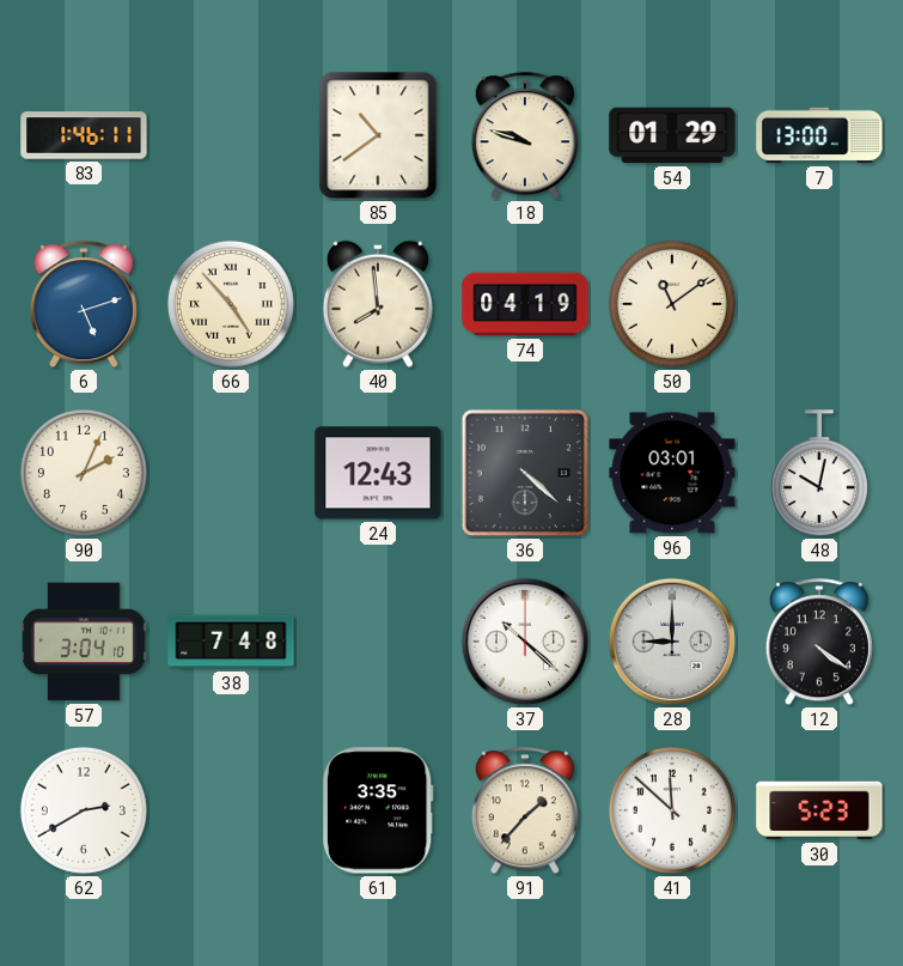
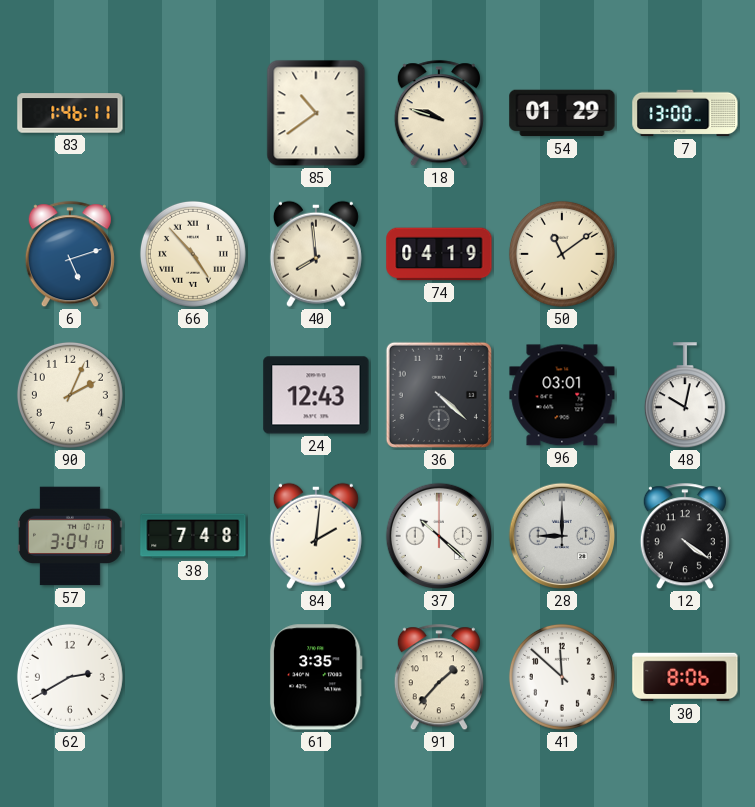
84: none -> 2:01
30: 5:23 -> 8:06
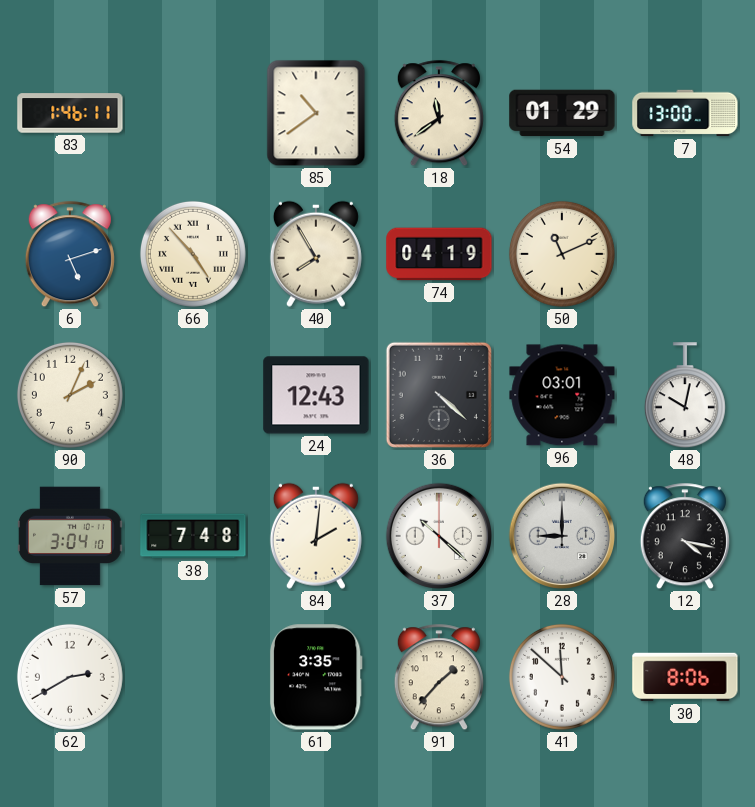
18: 9:48 -> 11:39
40: 7:59 -> 7:55
50: 11:09 -> 11:11
12: 4:21 -> 4:17
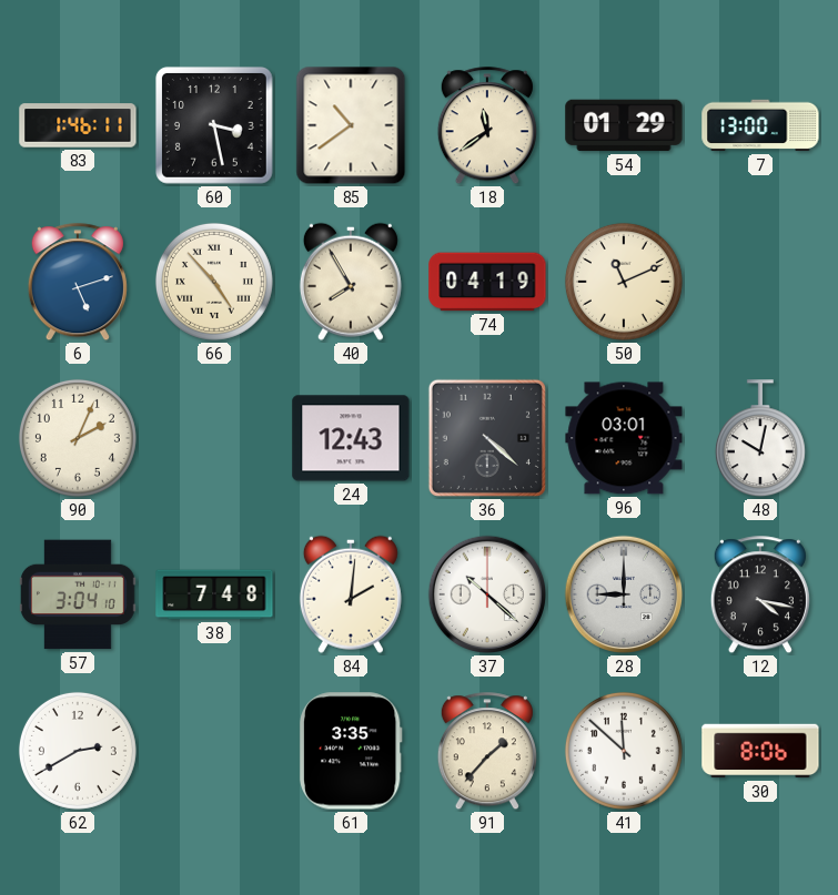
60: none -> 3:28
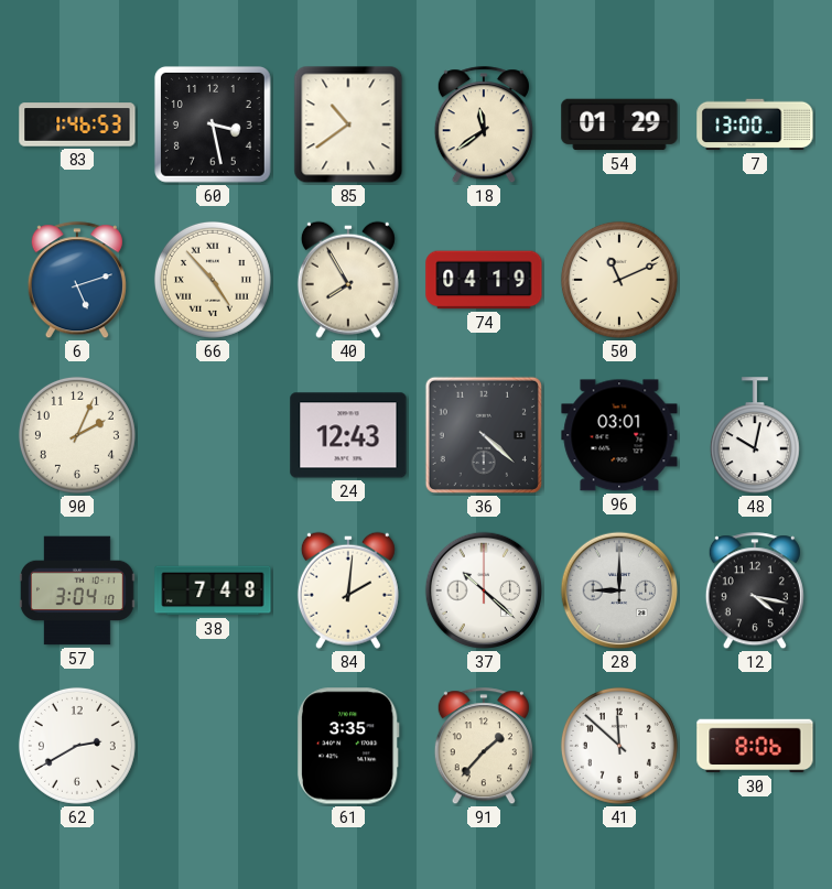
83: 1:46:11 -> 1:46:53
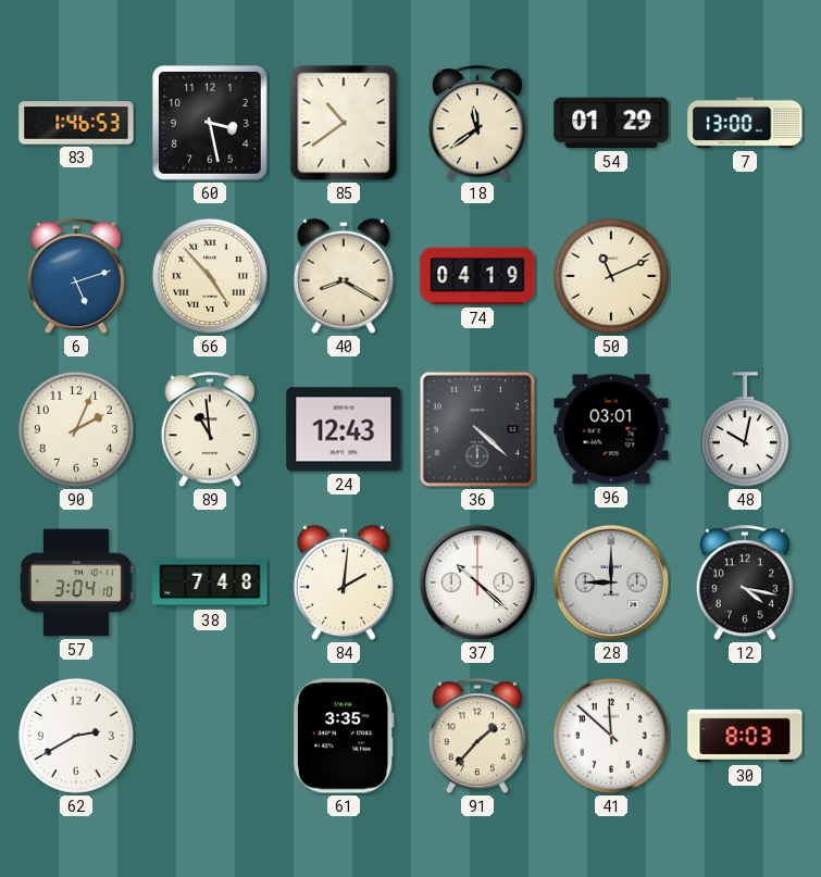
40: 7:55 -> 8:20
89: none -> 10:59
30: 8:06 -> 8:03
